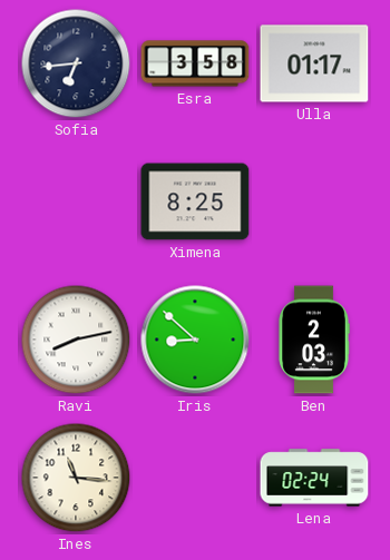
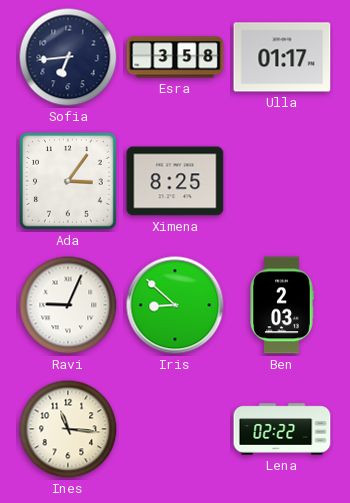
Ada: none -> 3:06
Ravi: 8:13 -> 9:04
Lena: 02:24 -> 02:22
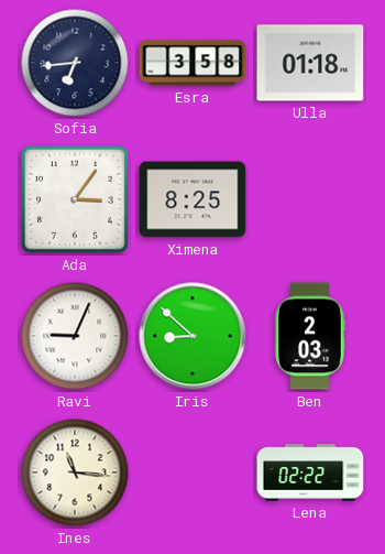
Ulla: 01:17 -> 01:18
